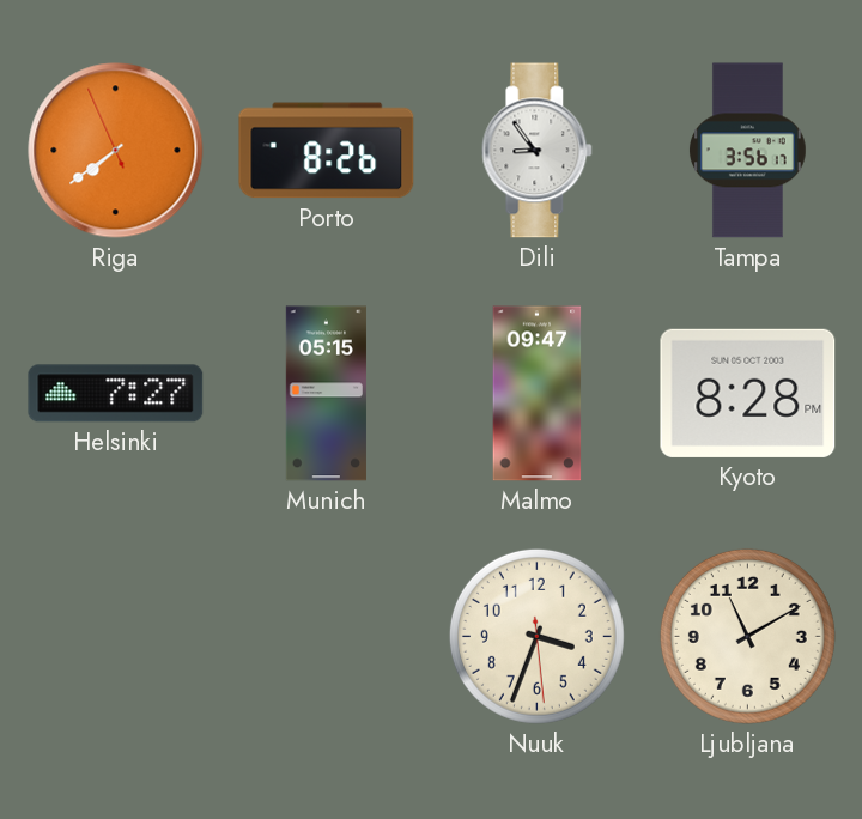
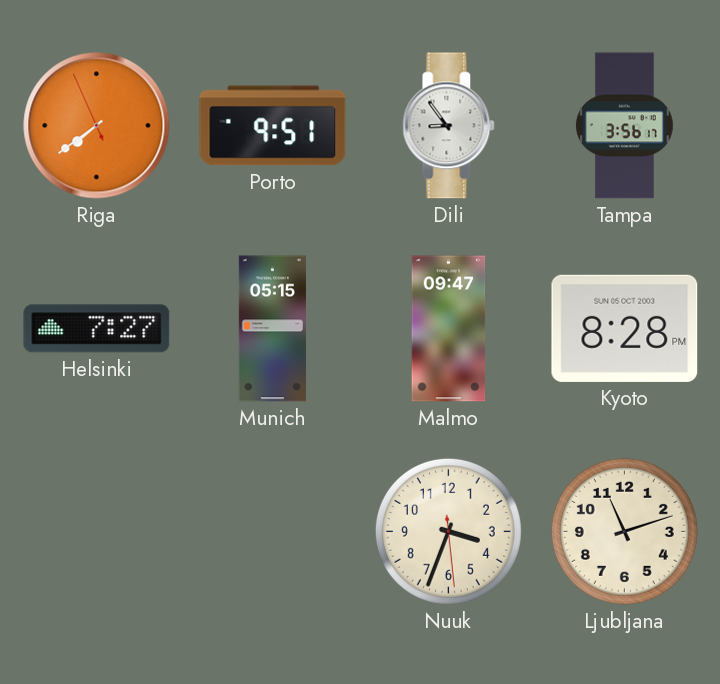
Porto: 8:26 -> 9:51
Ljubljana: 11:10 -> 11:12
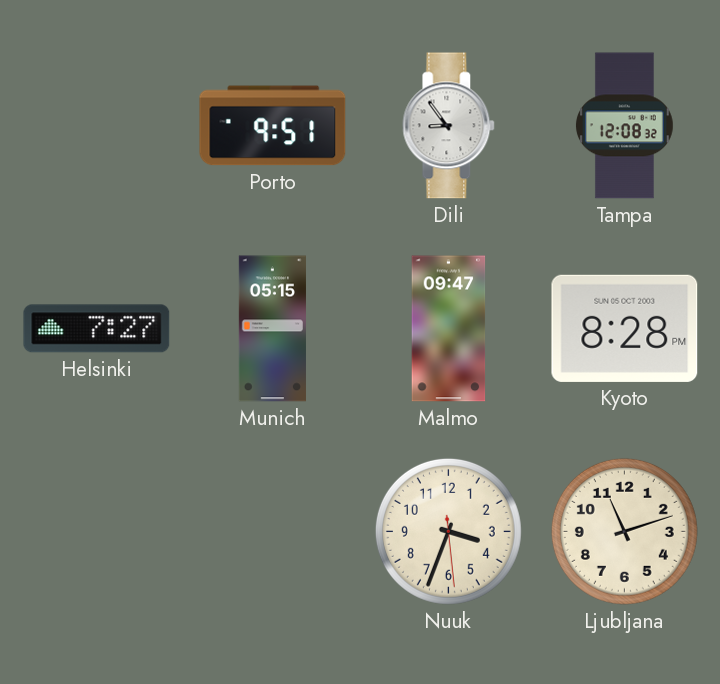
Riga: 7:38 -> none
Tampa: 3:56 -> 12:08
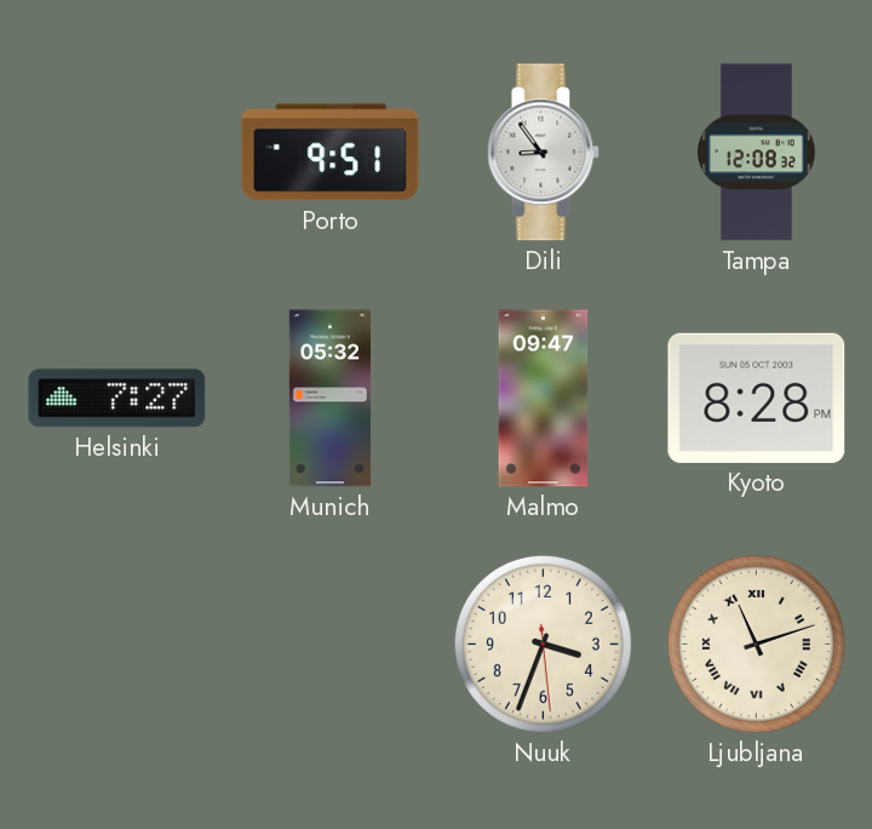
Munich: 05:15 -> 05:32
Ljubljana numerals: Arabic -> Roman
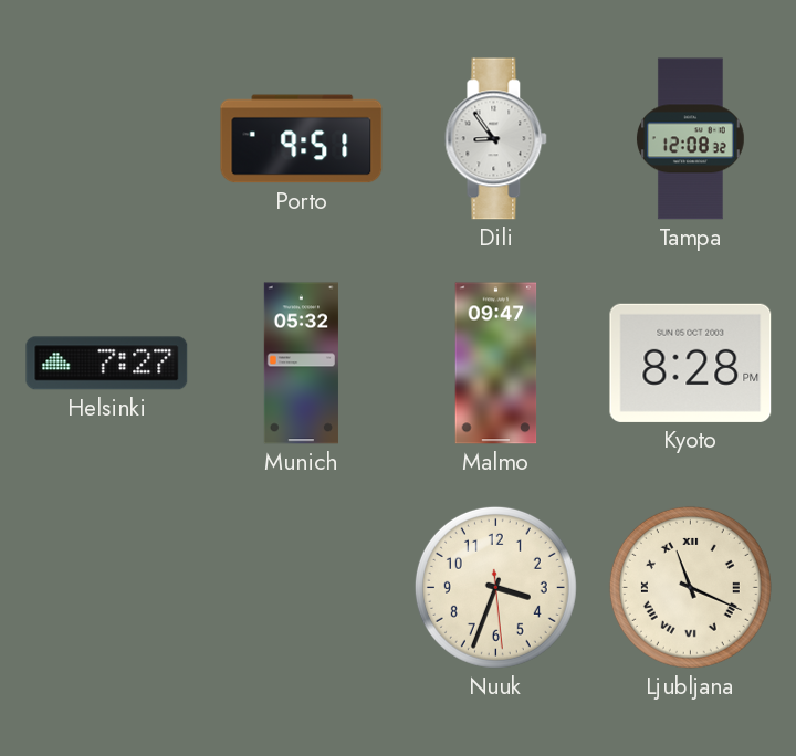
Ljubljana: 11:12 -> 11:19
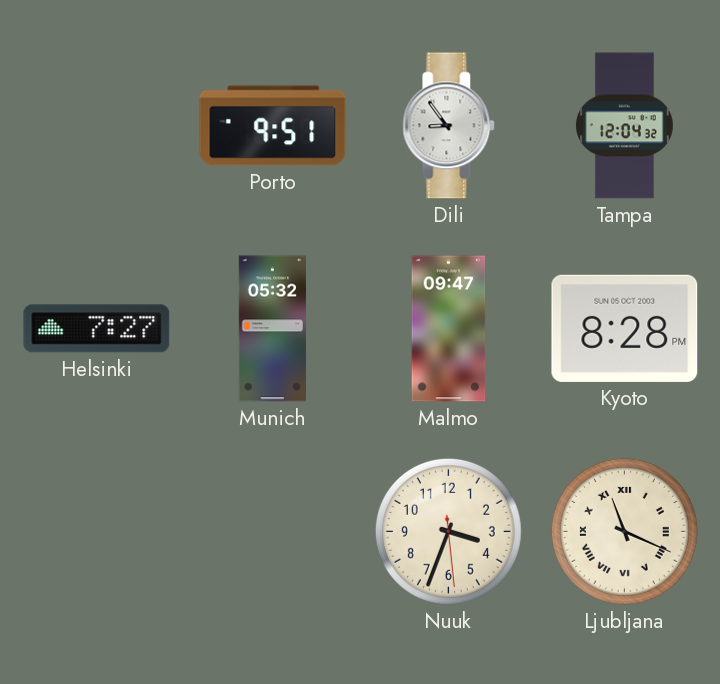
Tampa: 12:08 -> 12:04
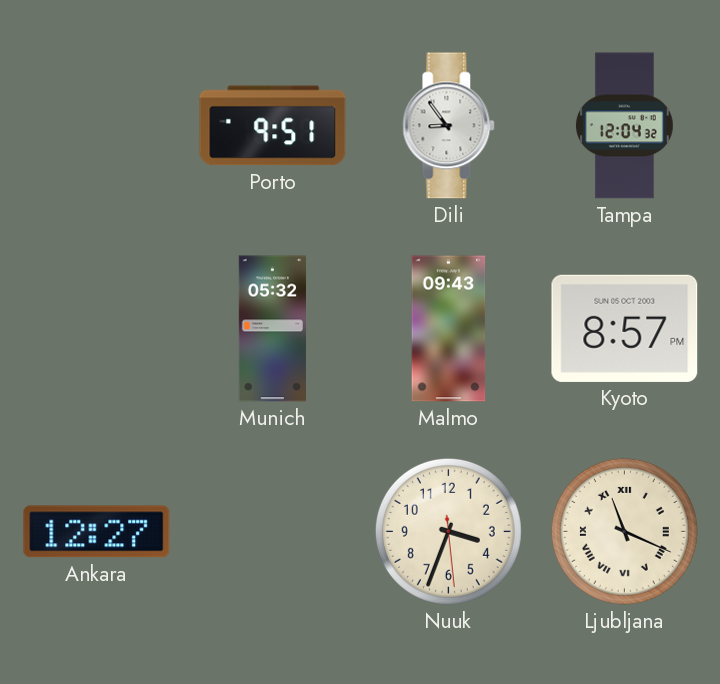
Helsinki: 7:27 -> none
Malmo: 09:47 -> 09:43
Kyoto: 8:28 -> 8:57
Ankara: none -> 12:27
